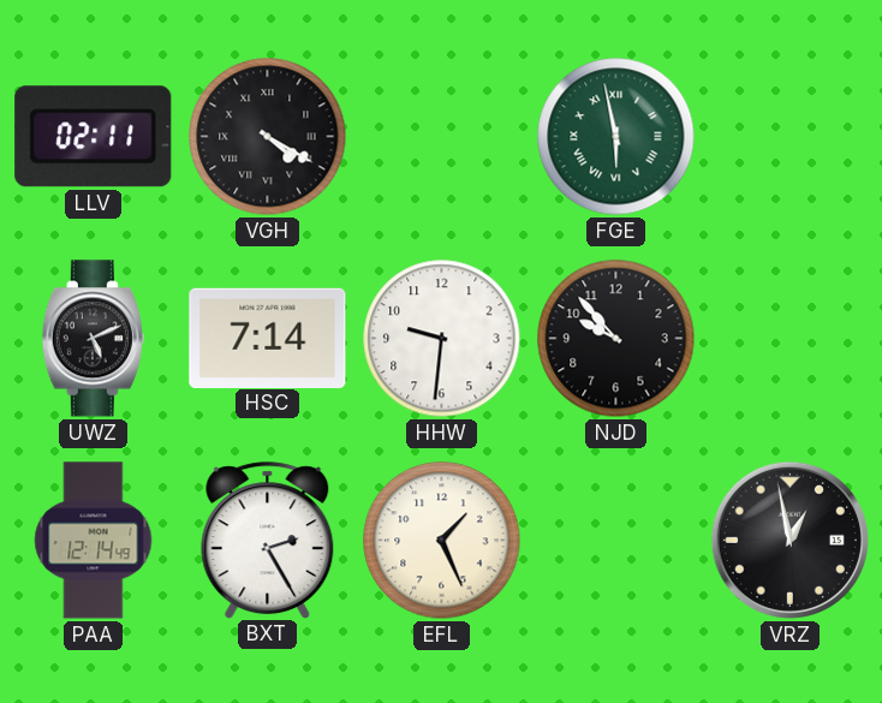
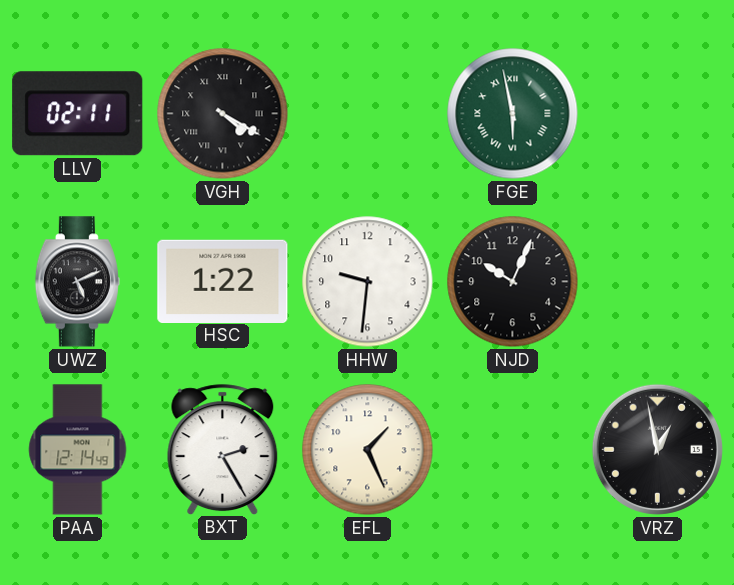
HSC: 7:14 -> 1:22
NJD: 9:53 -> 10:04
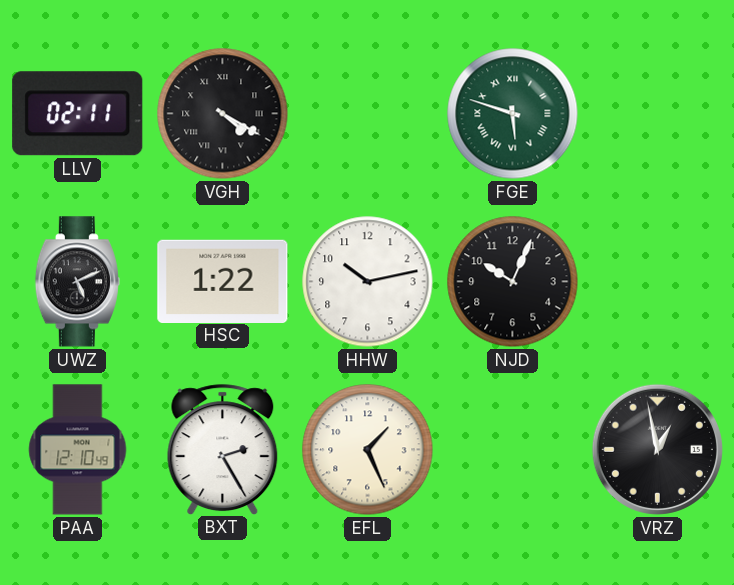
FGE: 5:58 -> 5:48
HHW: 9:31 -> 10:13
PAA: 12:14 -> 12:10
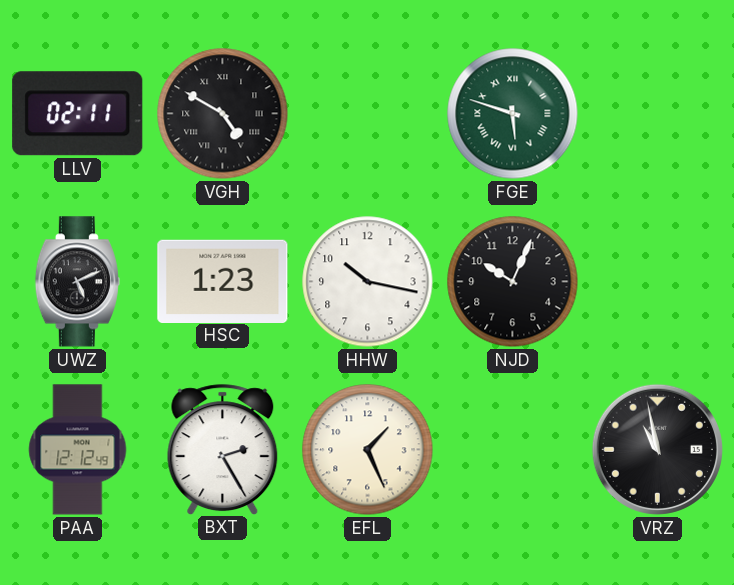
VGH: 4:20 -> 4:50
HSC: 1:22 -> 1:23
HHW: 10:13 -> 10:17
PAA: 12:10 -> 12:12
VRZ: 12:58 -> 10:58
